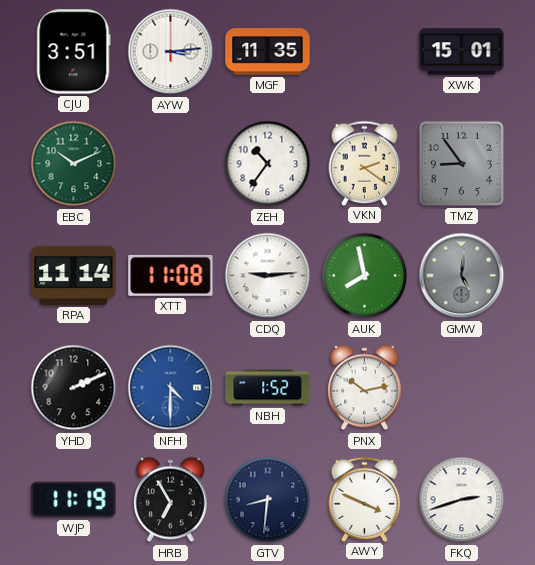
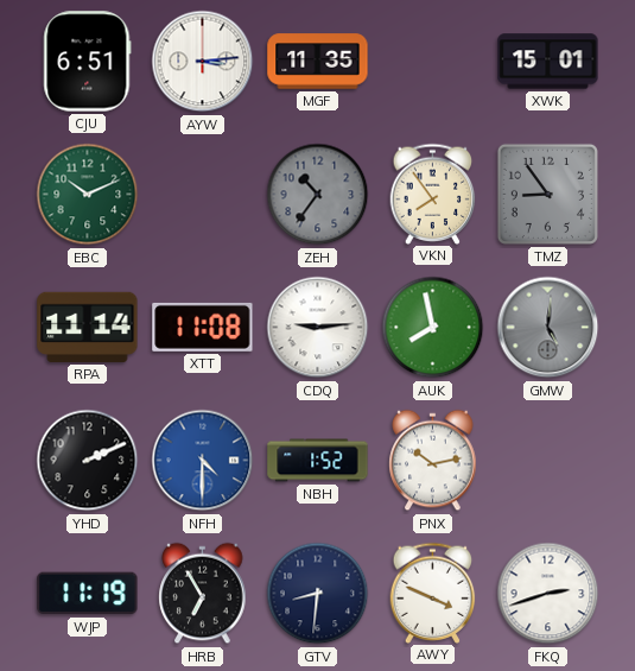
CJU: 3:51 -> 6:51
ZEH dial: white -> grey
VKN: 2:21 -> 7:54
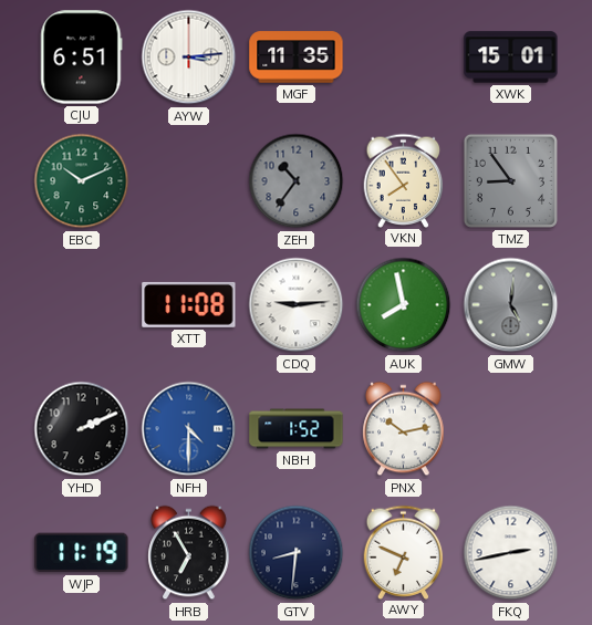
RPA: 11:14 -> none
AWY: 3:49 -> 6:49
FKQ: 2:42 -> 2:43
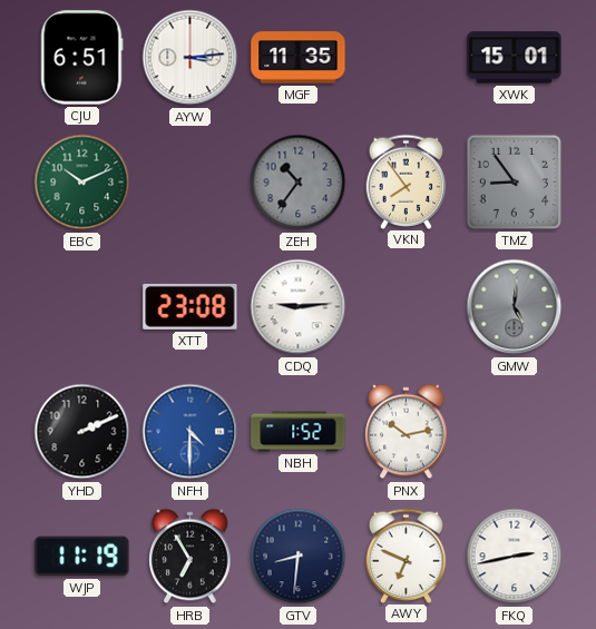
XTT: 11:08 -> 23:08
AUK: 7:58 -> none
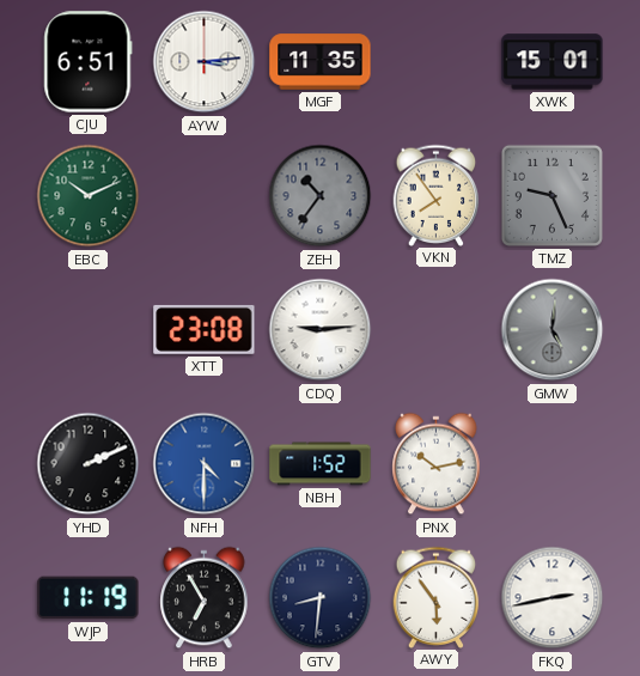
TMZ: 8:54 -> 9:26
AWY: 6:49 -> 5:54
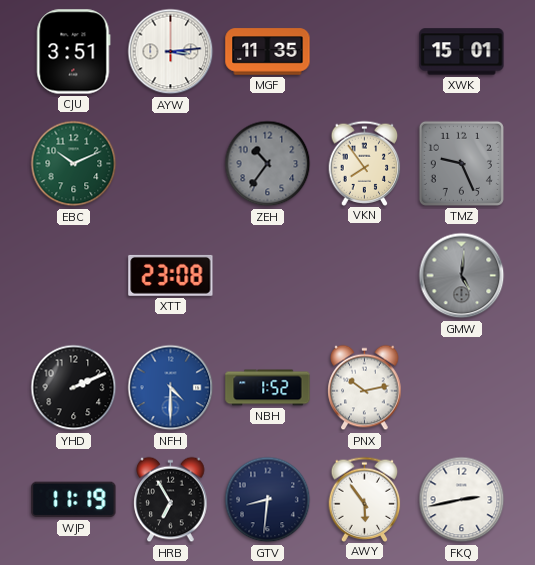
CJU: 6:51 -> 3:51
CDQ: 9:14 -> none
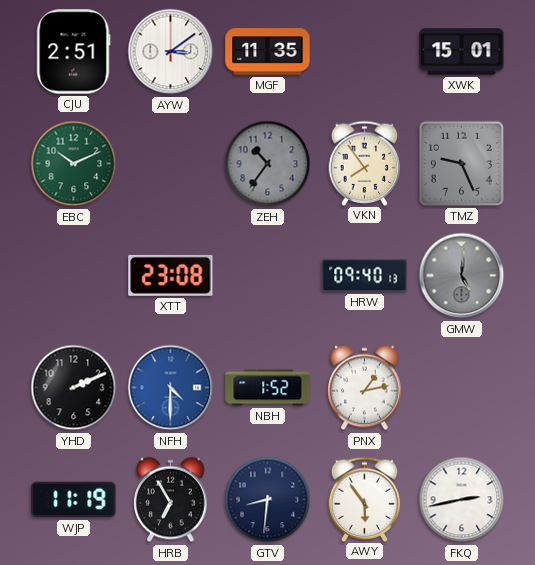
CJU: 3:51 -> 2:51
AYW: 3:14 -> 3:09
HRW: none -> 09:40
PNX: 10:13 -> 1:13
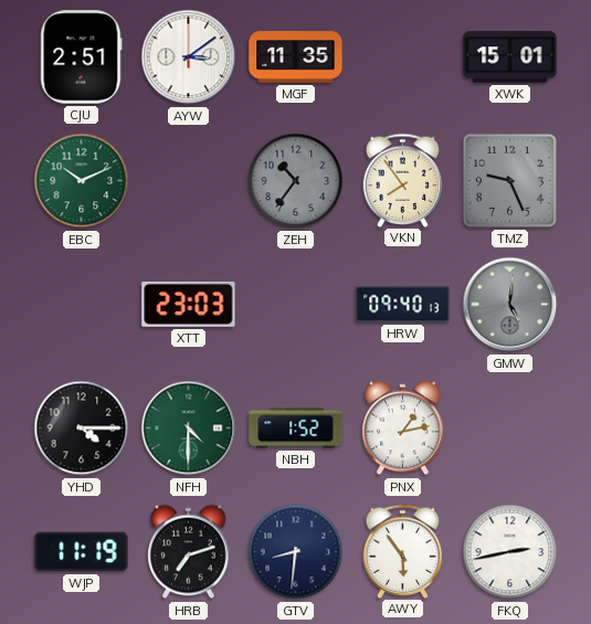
XTT: 23:08 -> 23:03
YHD: 2:11 -> 4:15
NFH dial: blue -> green
HRB: 6:55 -> 7:12
